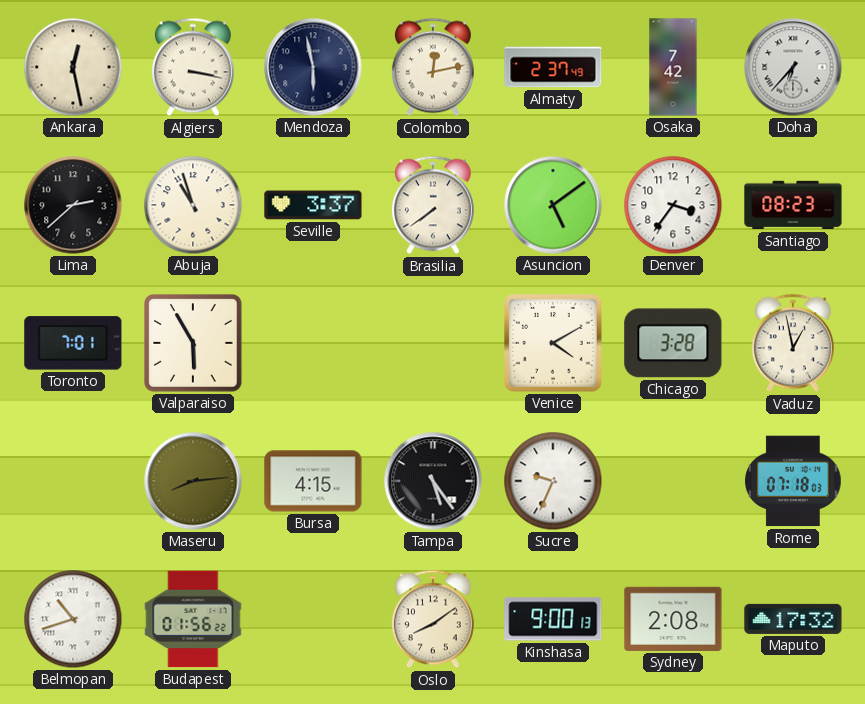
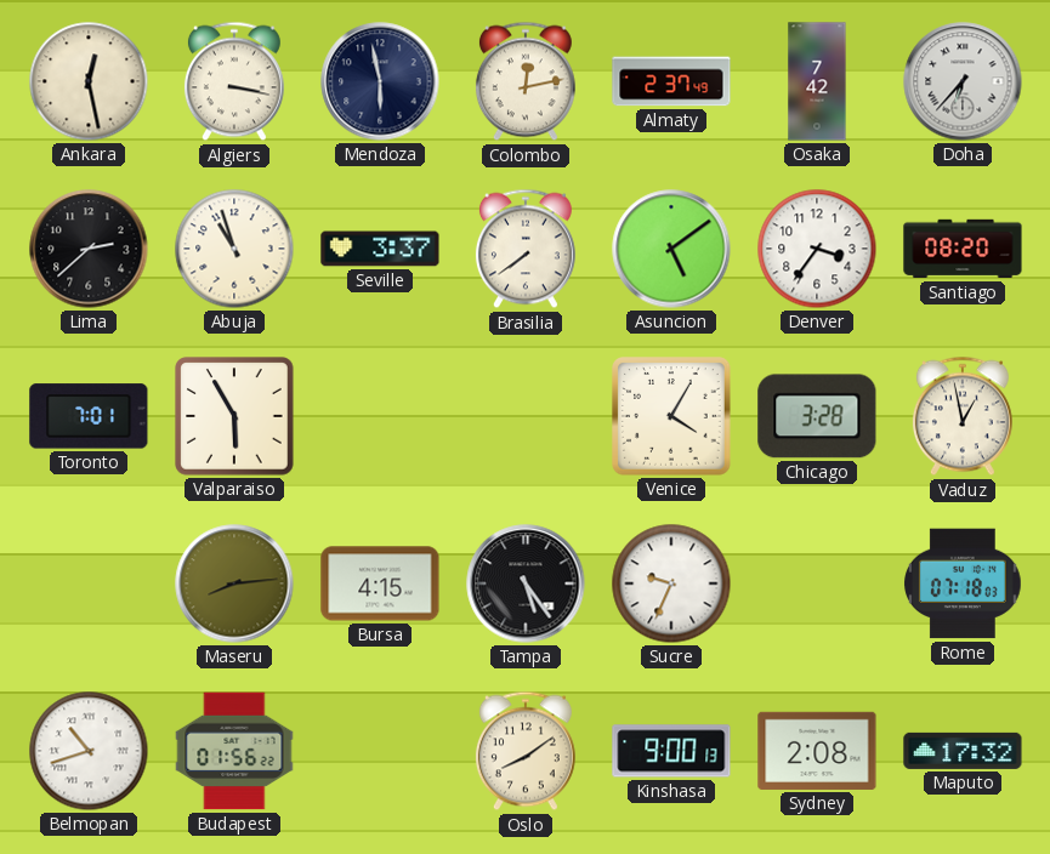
Santiago: 08:23 -> 08:20
Venice: 4:10 -> 4:05
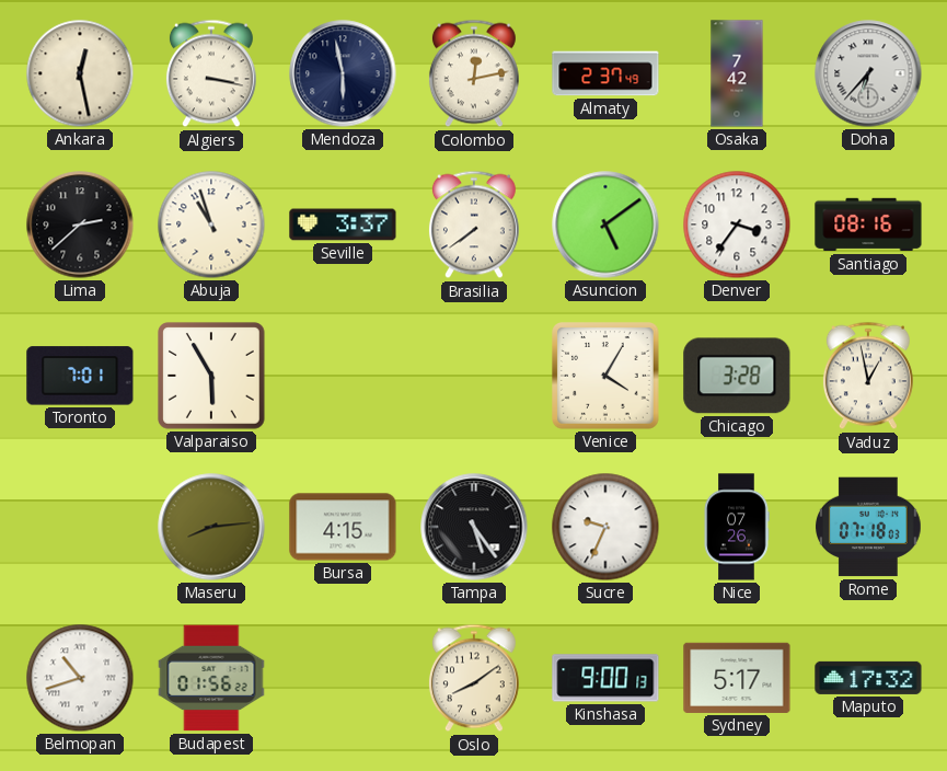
Santiago: 08:20 -> 08:16
Nice: none -> 07:26
Sydney: 2:08 -> 5:17
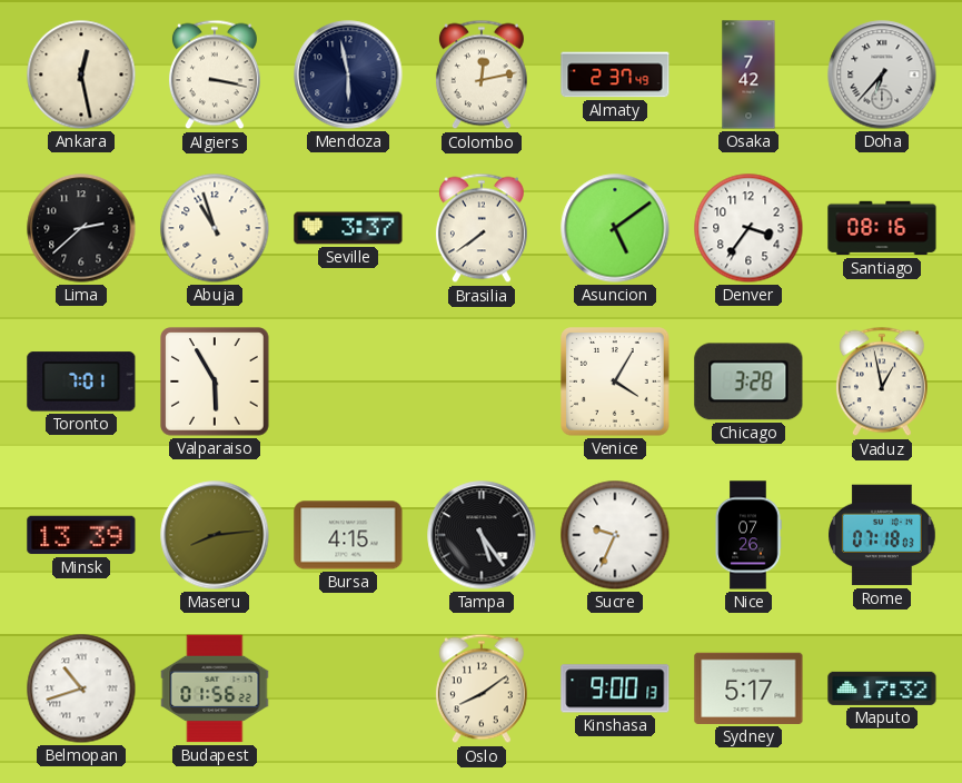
Minsk: none -> 13:39
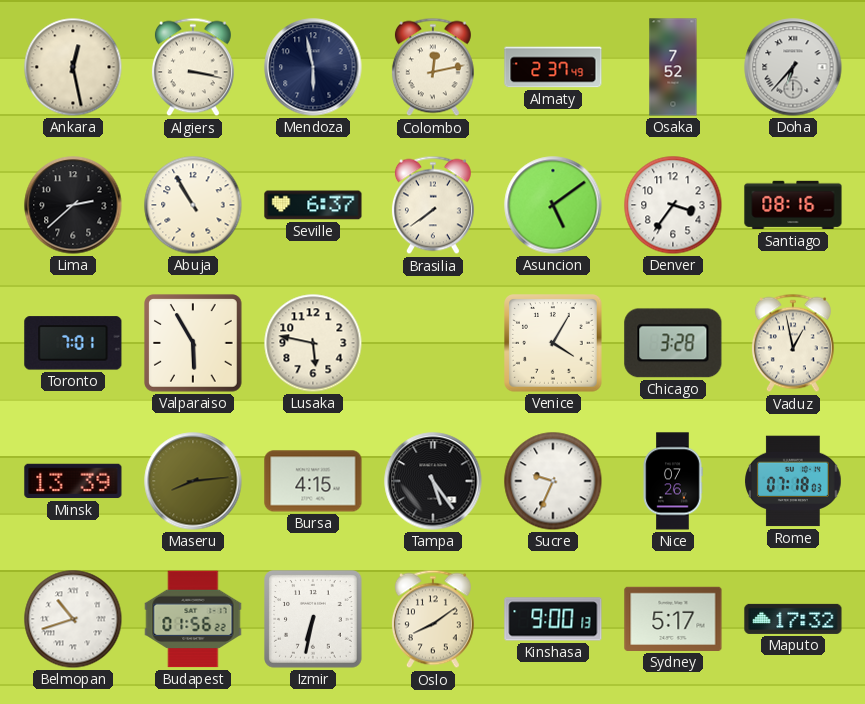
Osaka: 7:42 -> 7:52
Abuja: 10:57 -> 10:55
Seville: 3:37 -> 6:37
Lusaka: none -> 5:47
Izmir: none -> 6:32
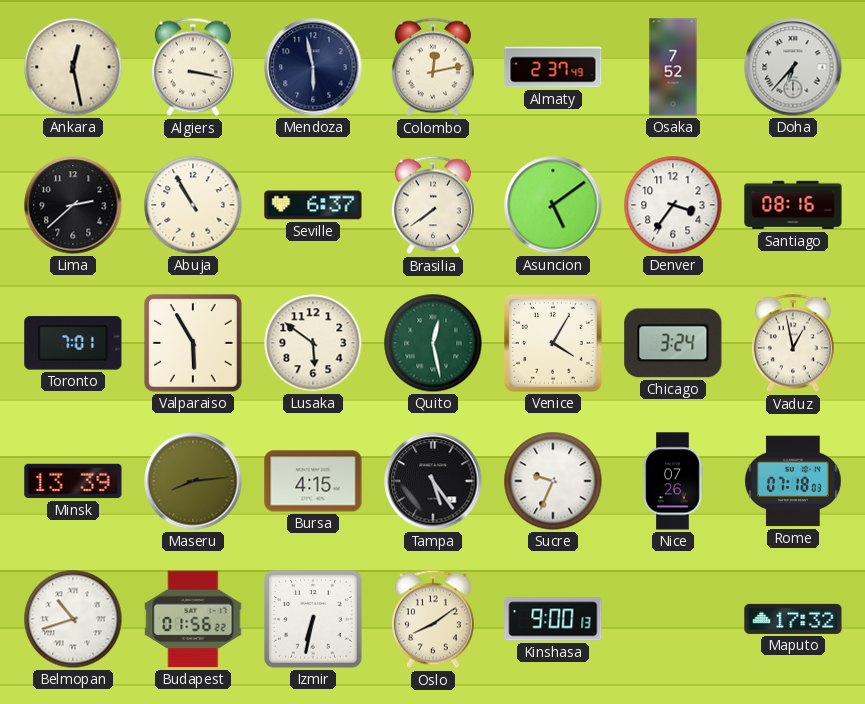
Lusaka: 5:47 -> 5:51
Quito: none -> 12:28
Chicago: 3:28 -> 3:24
Sydney: 5:17 -> none
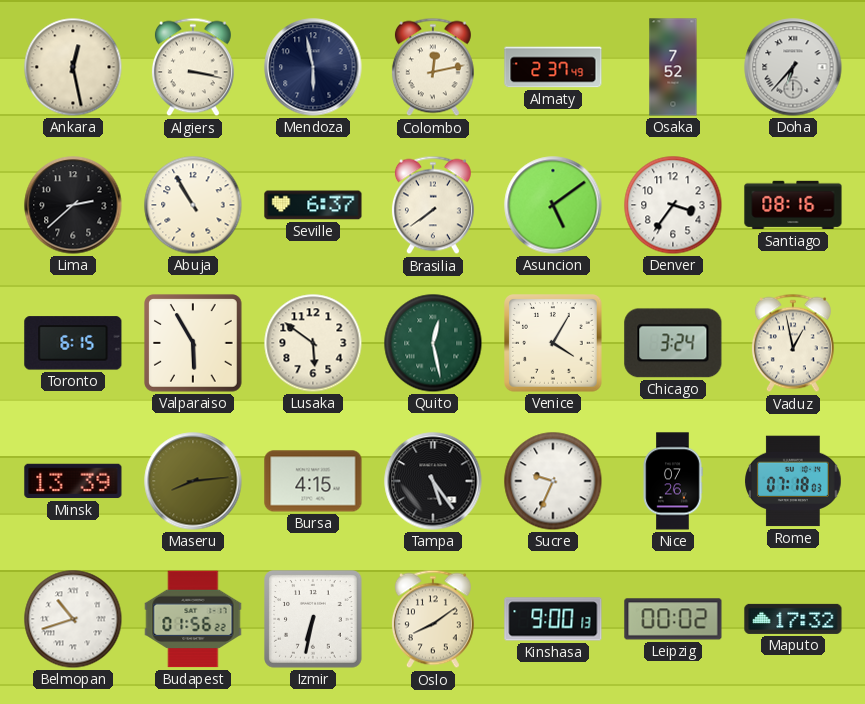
Toronto: 7:01 -> 6:15
Leipzig: none -> 00:02
